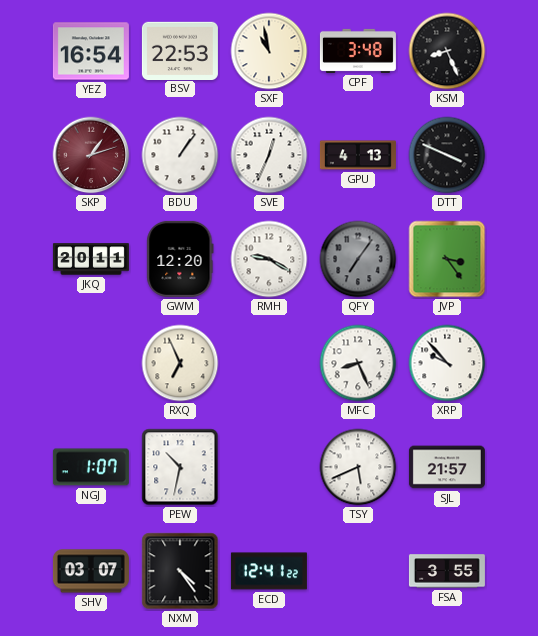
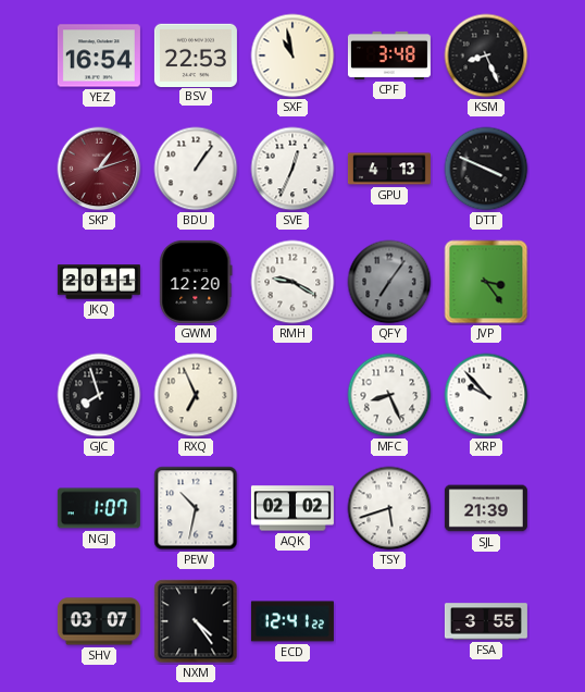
GJC: none -> 7:57
AQK: none -> 02:02
TSY: 5:41 -> 5:42
SJL: 21:57 -> 21:39
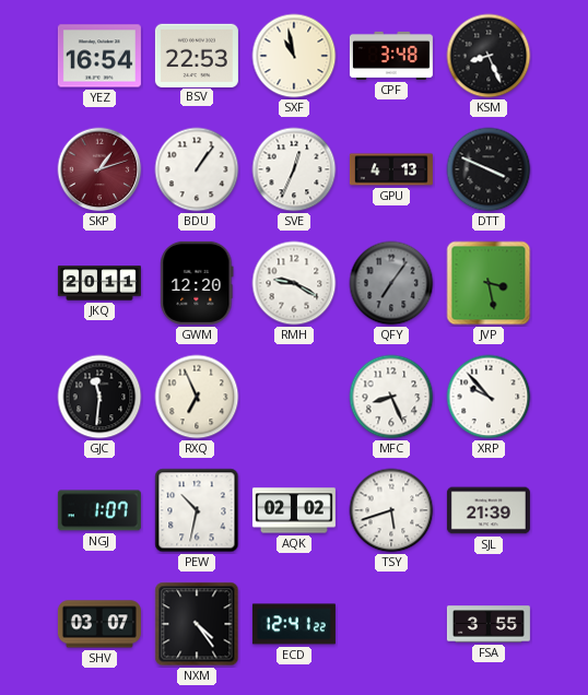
JVP: 3:24 -> 3:28
GJC: 7:57 -> 11:31
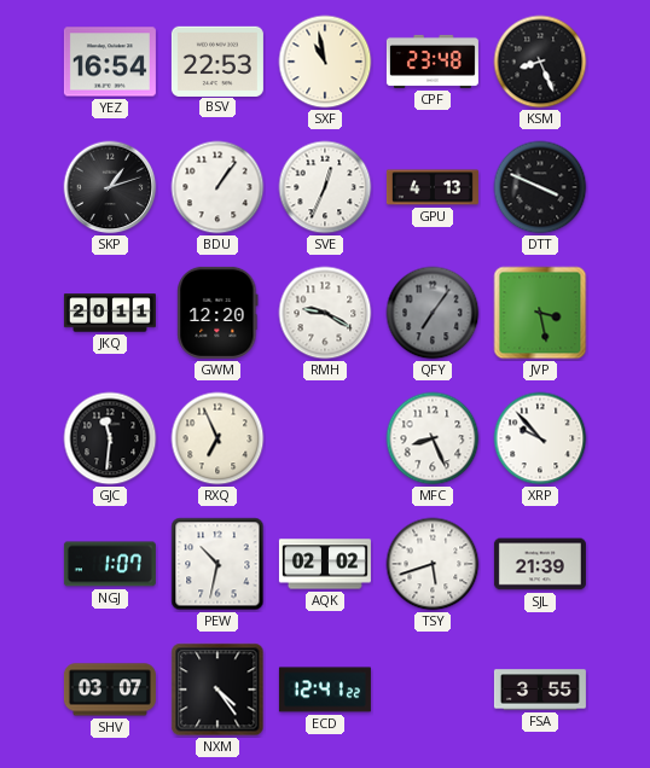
CPF: 3:48 -> 23:48
SKP dial: burgundy -> black
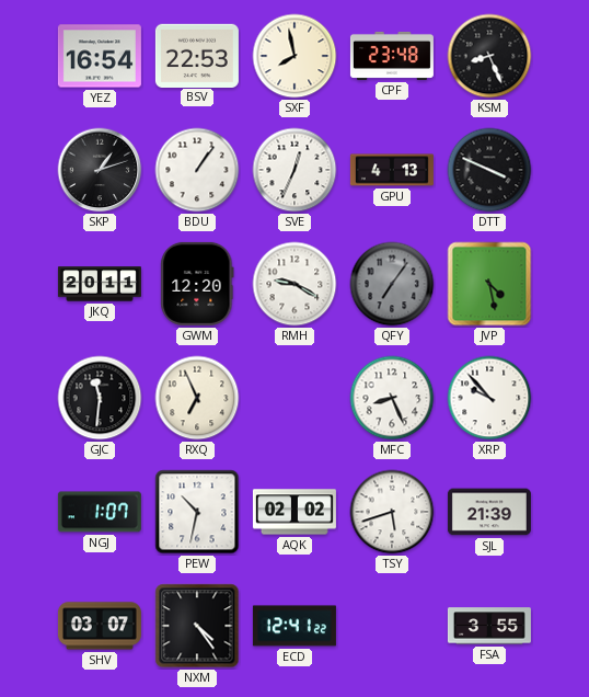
SXF: 10:58 -> 7:58
JVP: 3:28 -> 4:28
